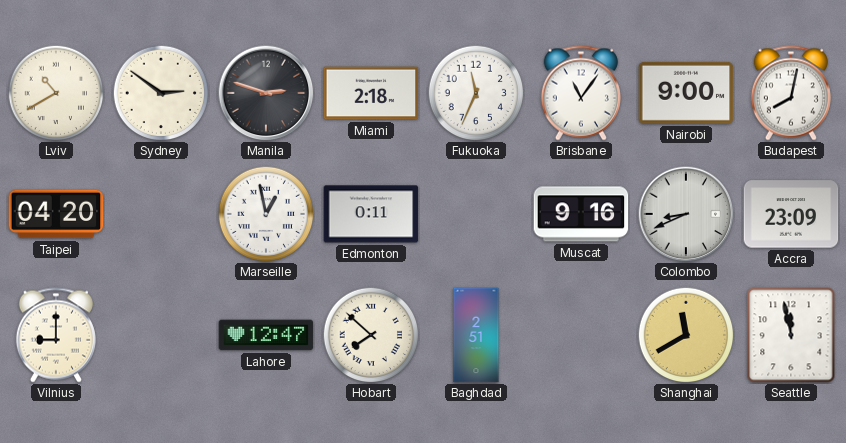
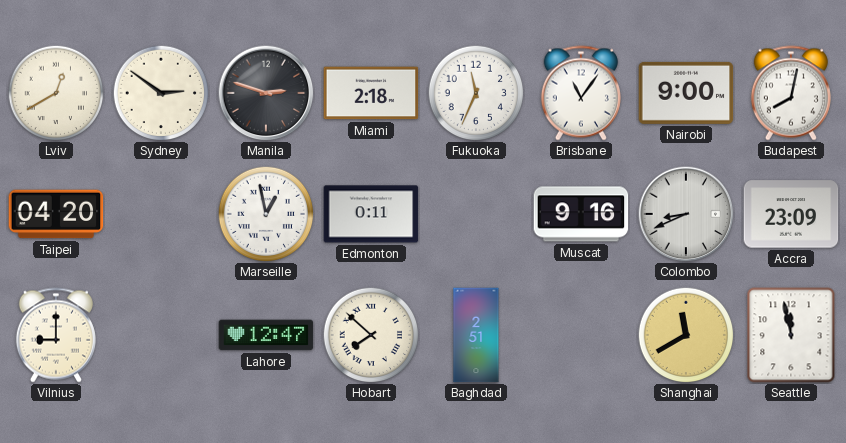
Lviv: 10:40 -> 12:40
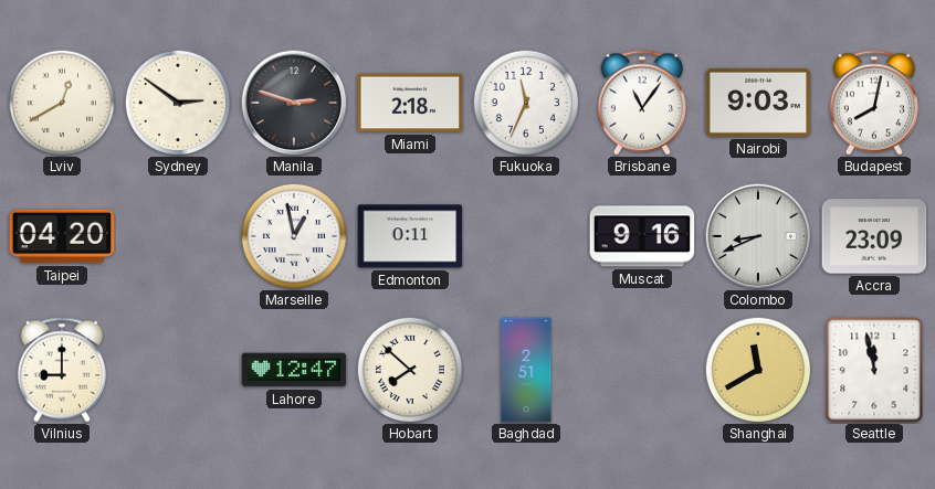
Nairobi: 9:00 -> 9:03
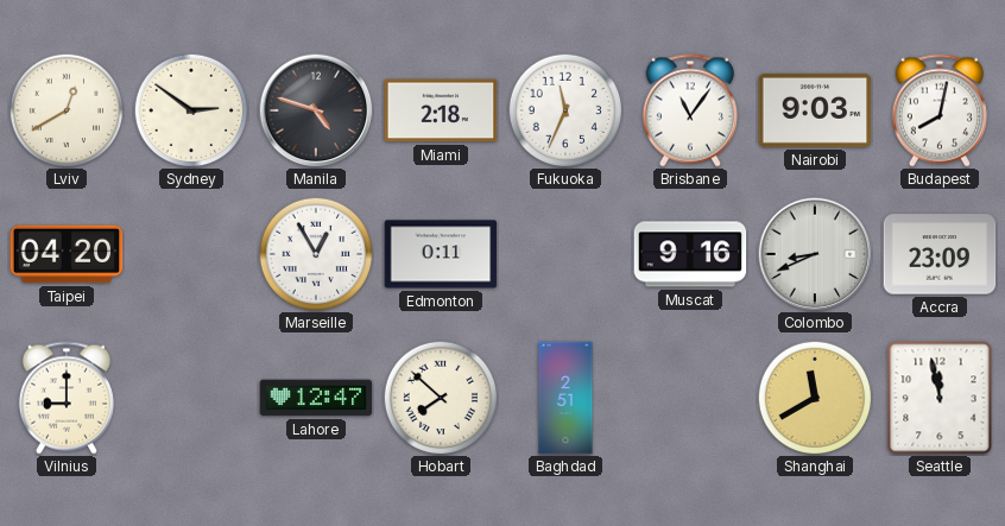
Manila: 2:48 -> 4:48
Marseille: 12:58 -> 12:55
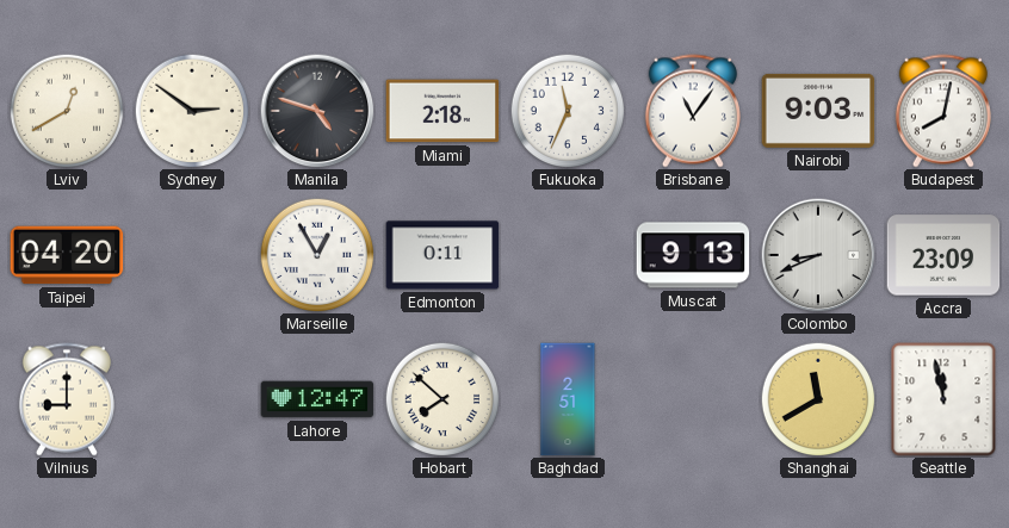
Muscat: 9:16 -> 9:13
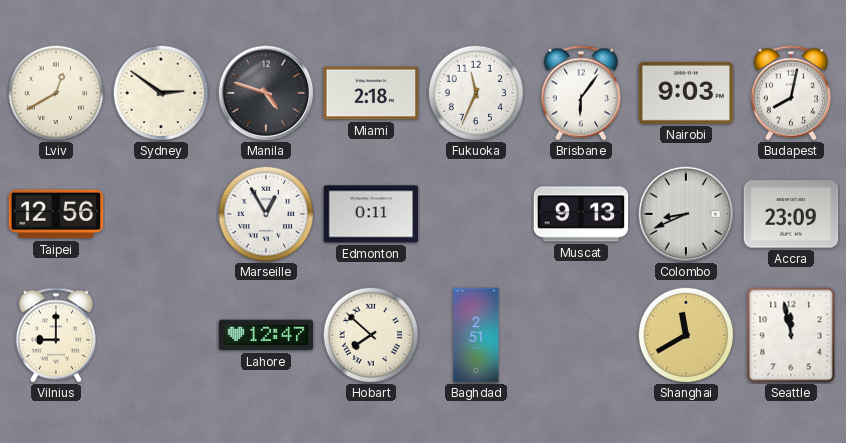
Brisbane: 11:06 -> 6:06
Taipei: 04:20 -> 12:56
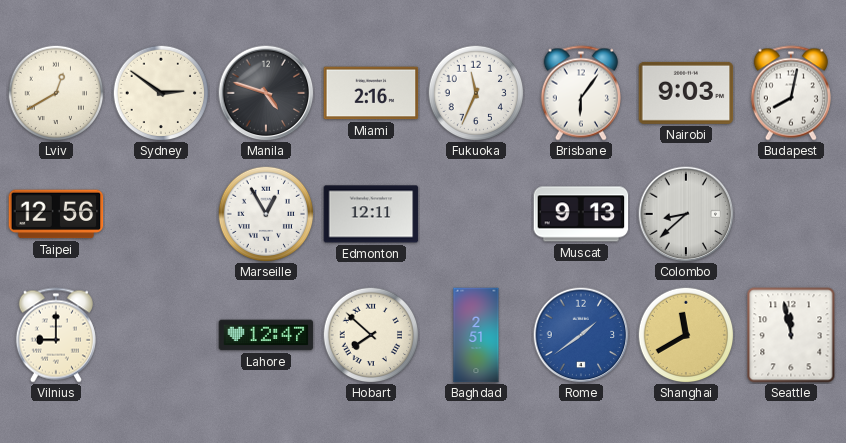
Miami: 2:18 -> 2:16
Edmonton: 0:11 -> 12:11
Colombo: 8:41 -> 8:38
Accra: 23:09 -> none
Rome: none -> 1:39
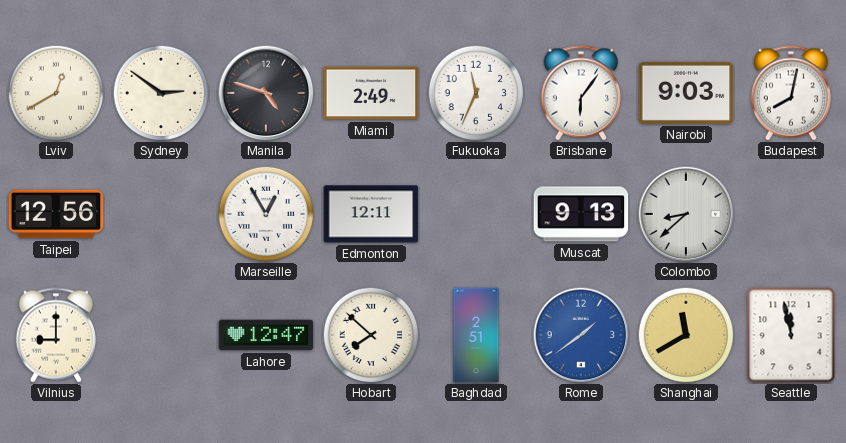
Miami: 2:16 -> 2:49
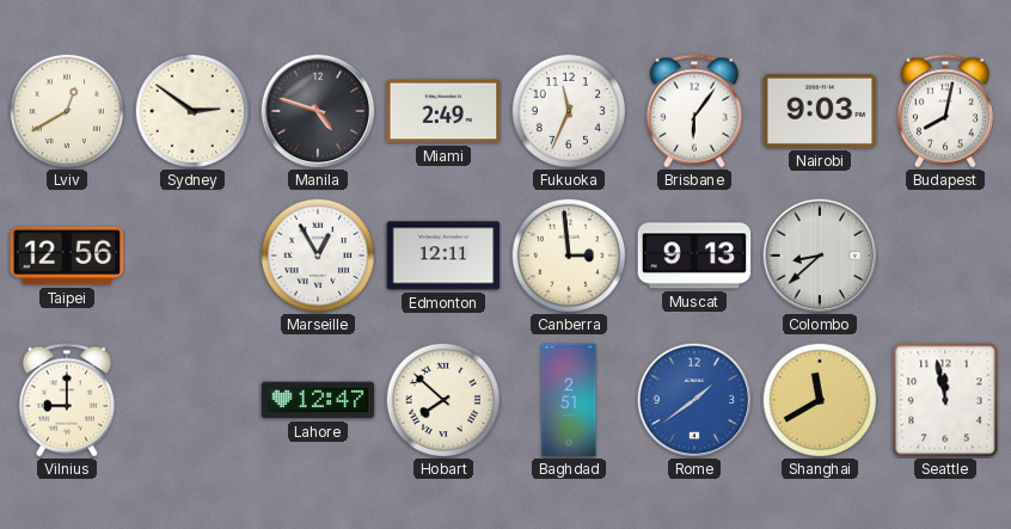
Canberra: none -> 2:59
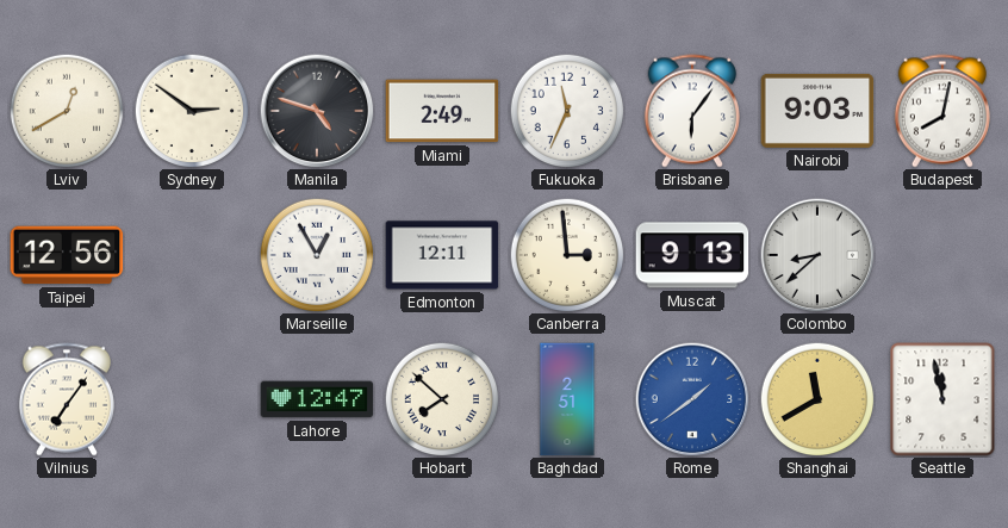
Vilnius: 9:00 -> 7:06
